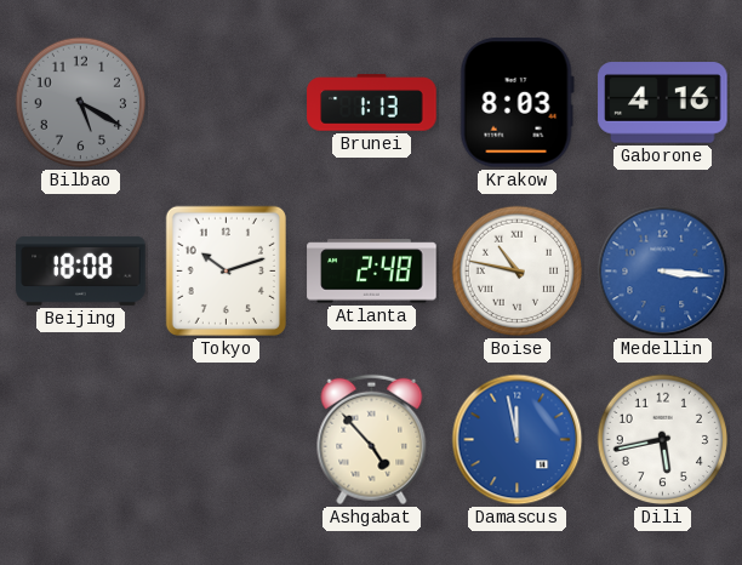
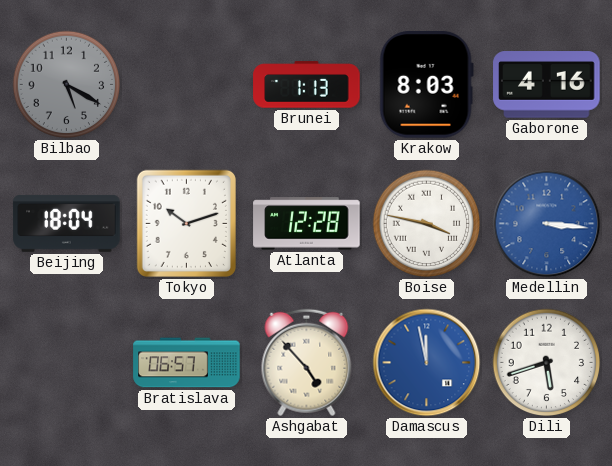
Beijing: 18:08 -> 18:04
Atlanta: 2:48 -> 12:28
Boise: 10:47 -> 3:47
Bratislava: none -> 06:57
Dili: 5:43 -> 5:42
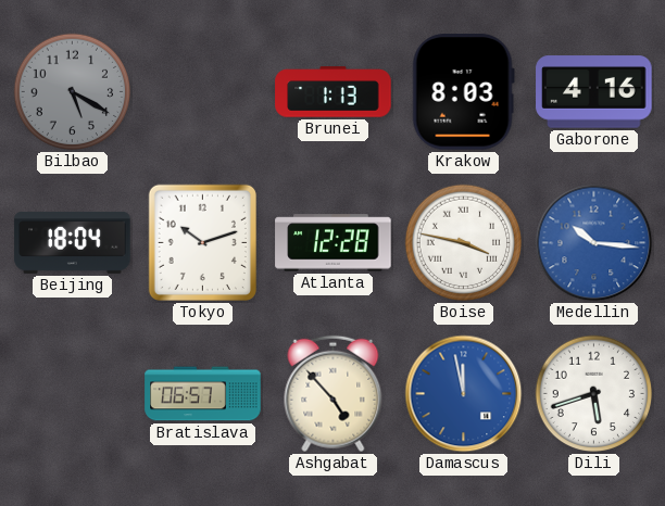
Medellin: 3:16 -> 10:16
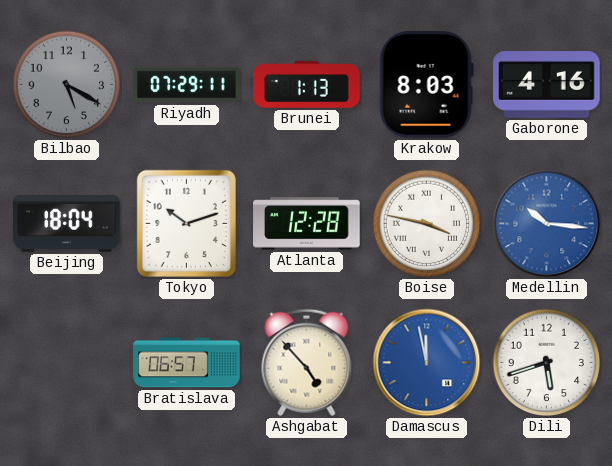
Riyadh: none -> 07:29
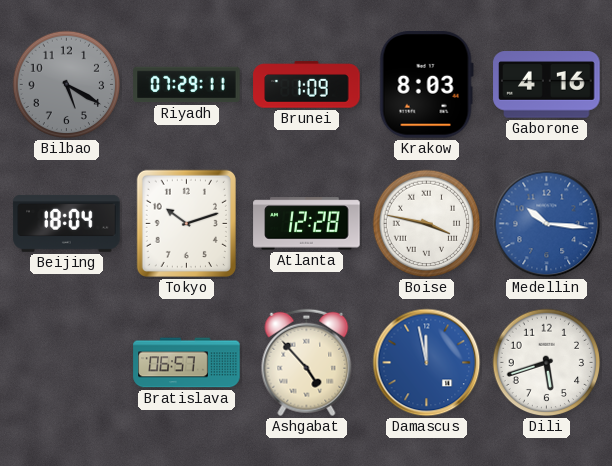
Brunei: 1:13 -> 1:09
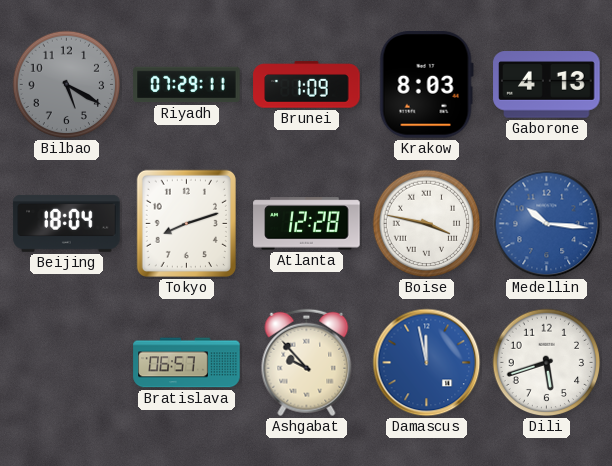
Gaborone: 4:16 -> 4:13
Tokyo: 10:12 -> 8:12
Ashgabat: 4:53 -> 9:53
